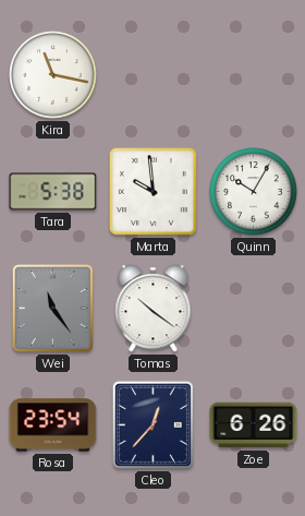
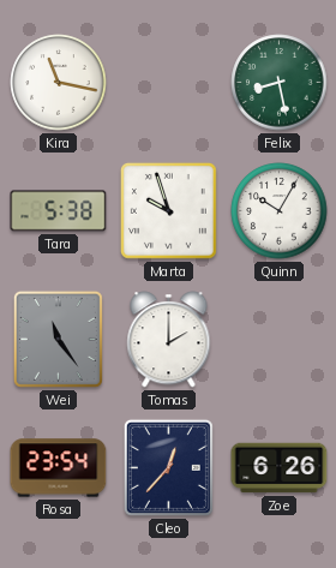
Felix: none -> 8:28
Marta: 9:59 -> 9:57
Tomas: 10:21 -> 2:00
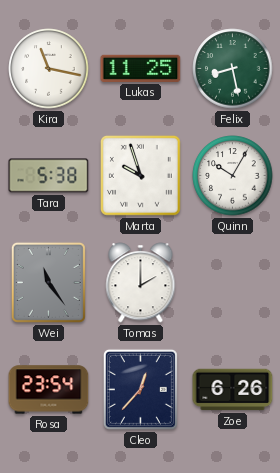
Lukas: none -> 11:25
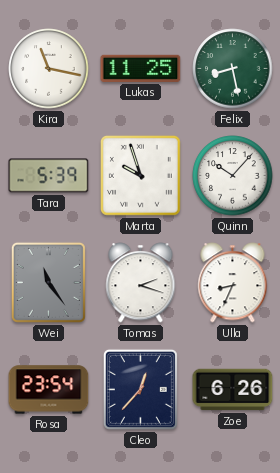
Tara: 5:38 -> 5:39
Quinn: 10:05 -> 10:07
Tomas: 2:00 -> 2:18
Ulla: none -> 8:34
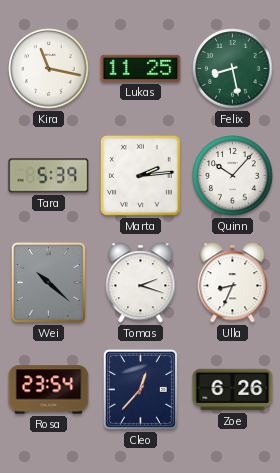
Marta: 9:57 -> 2:14
Wei: 11:24 -> 10:22
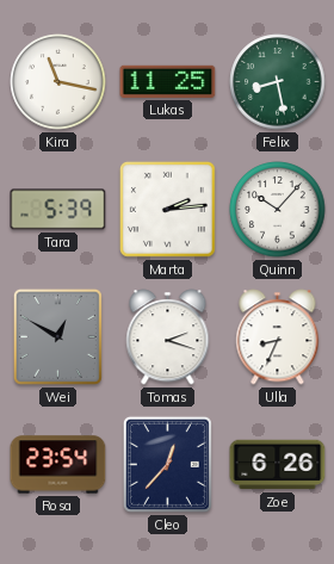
Wei: 10:22 -> 12:50
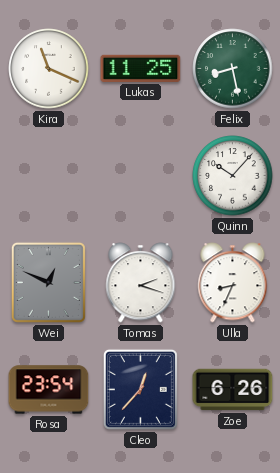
Kira: 11:17 -> 11:19
Tara: 5:39 -> none
Marta: 2:14 -> none
Wei: 12:50 -> 12:49
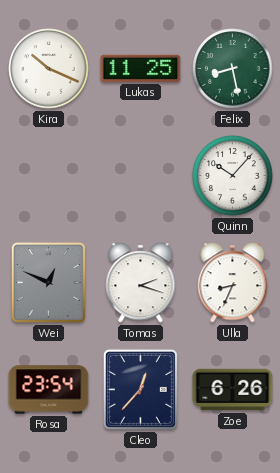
Kira: 11:19 -> 10:19
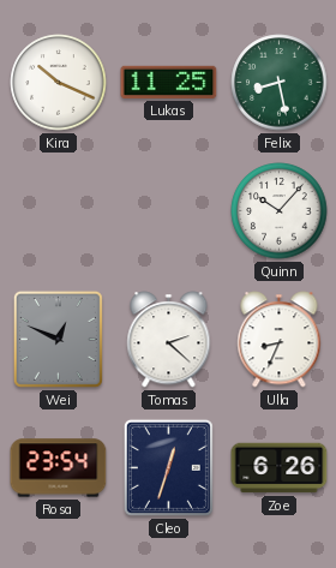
Tomas: 2:18 -> 2:22
Cleo: 12:37 -> 12:33
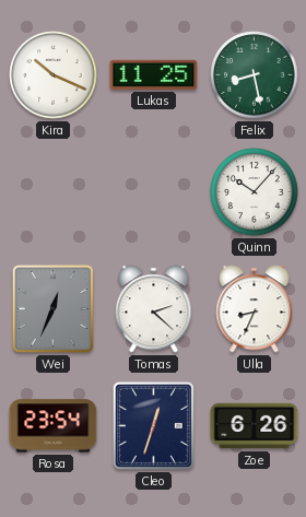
Wei: 12:49 -> 12:34
